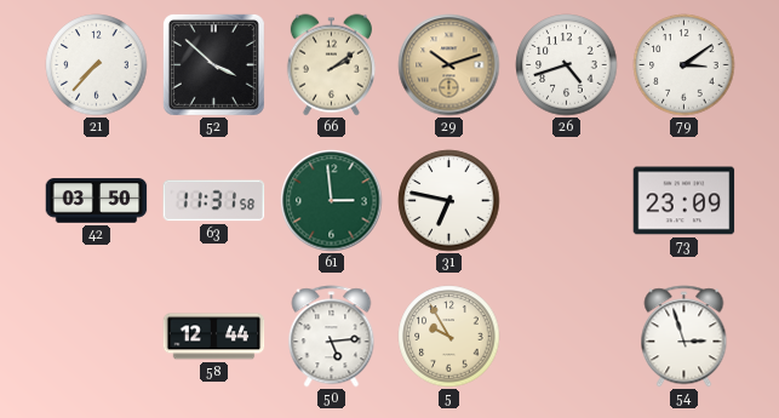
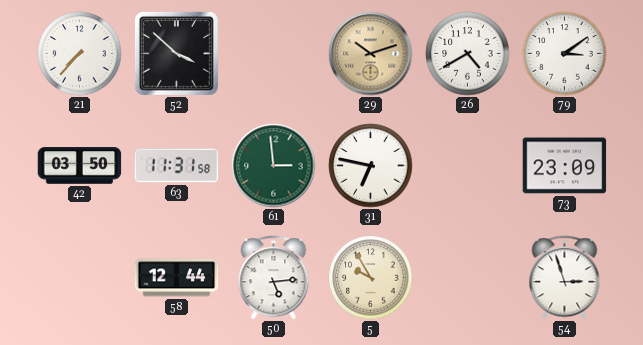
66: 2:09 -> none
26: 4:42 -> 4:40
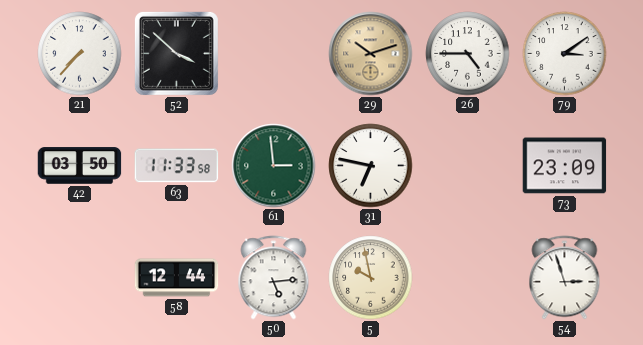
26: 4:40 -> 4:45
63: 11:31 -> 11:33
5: 9:55 -> 9:58
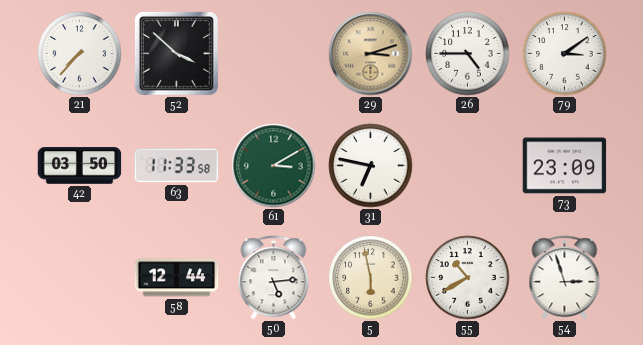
29: 10:12 -> 3:12
61: 2:59 -> 3:10
5: 9:58 -> 5:58
55: none -> 10:40
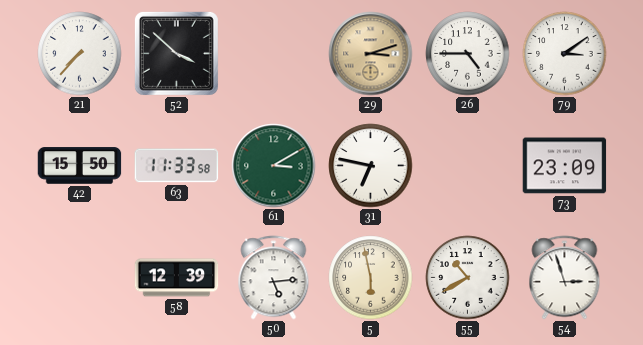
42: 03:50 -> 15:50
58: 12:44 -> 12:39
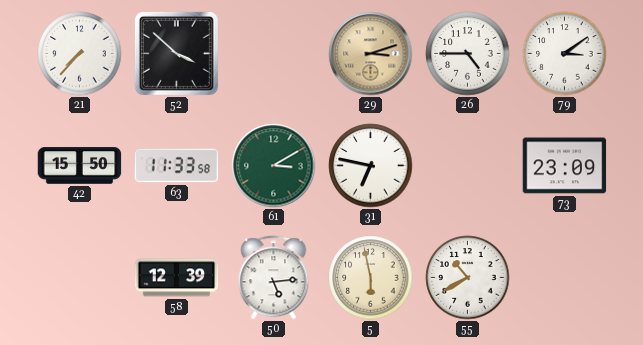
54: 2:57 -> none
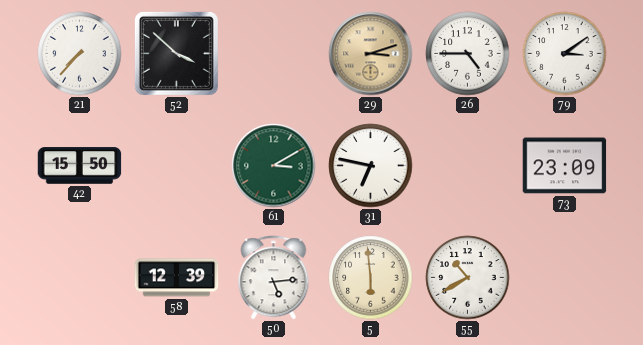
63: 11:33 -> none
5: 5:58 -> 5:59
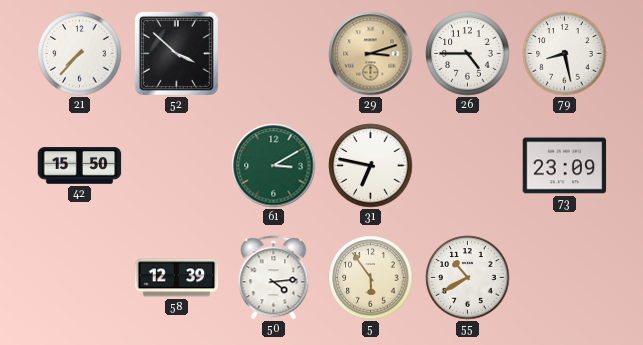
79: 3:09 -> 8:28
50: 5:14 -> 4:14
5: 5:59 -> 5:54
